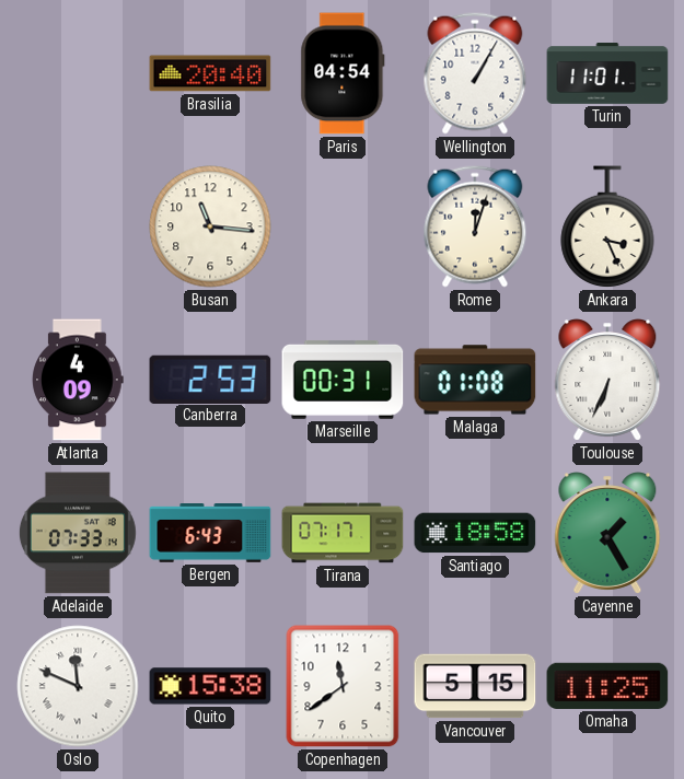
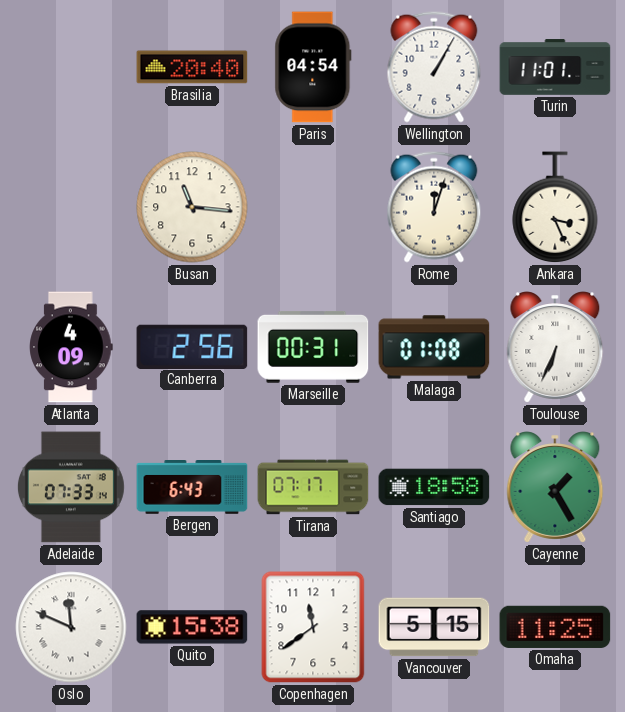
Canberra: 2:53 -> 2:56
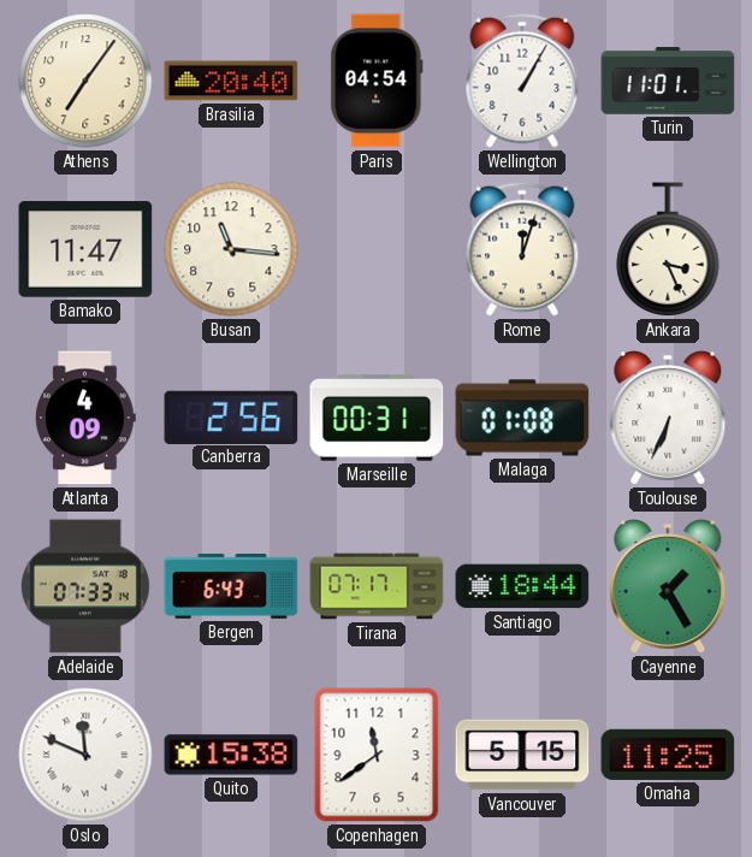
Athens: none -> 7:06
Bamako: none -> 11:47
Santiago: 18:58 -> 18:44
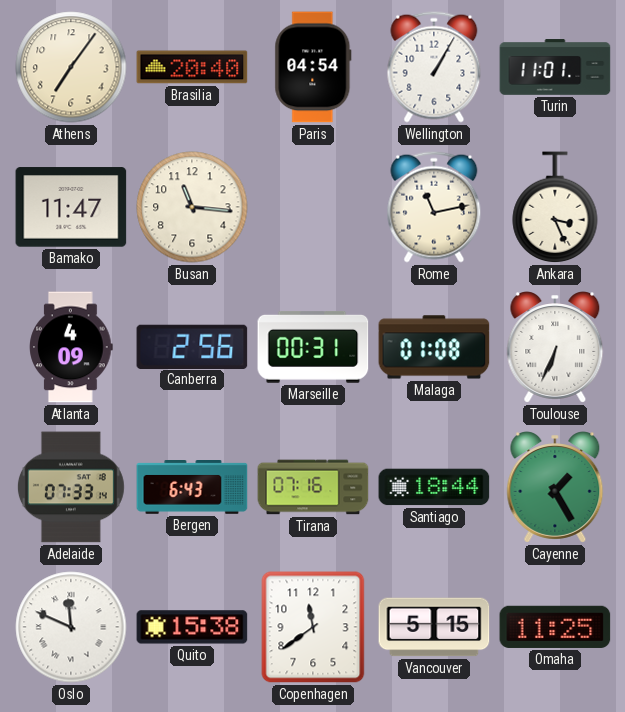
Rome: 12:03 -> 11:13
Tirana: 07:17 -> 07:16
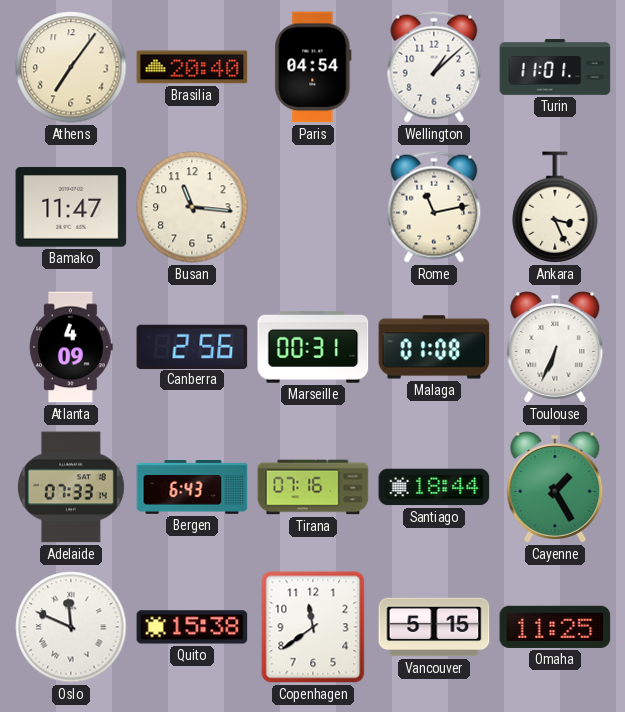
Wellington: 1:05 -> 1:08
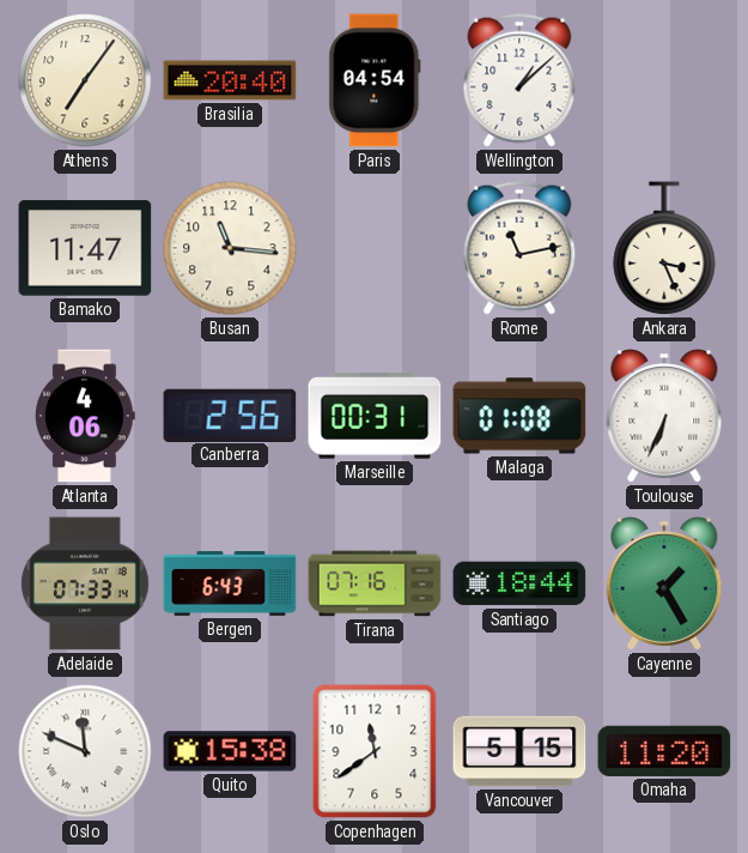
Turin: 11:01 -> none
Atlanta: 4:09 -> 4:06
Omaha: 11:25 -> 11:20
